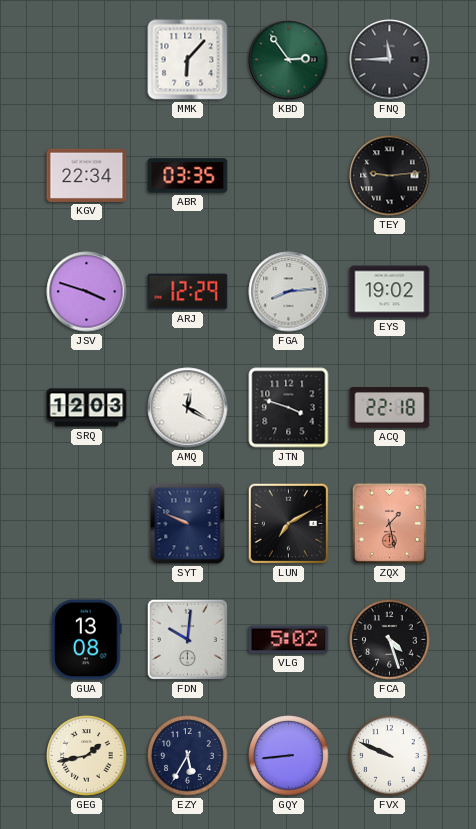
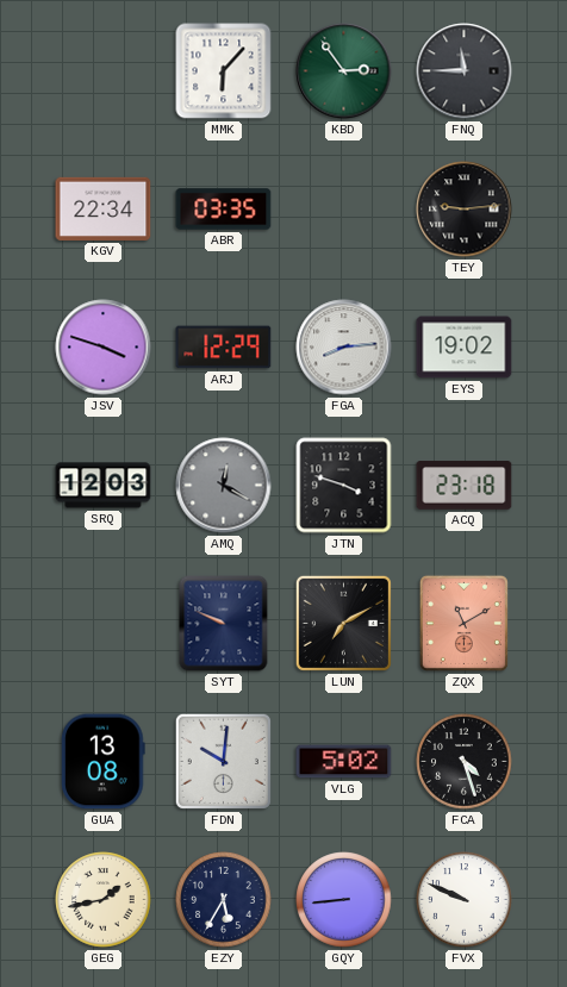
AMQ dial: white -> grey
ACQ: 22:18 -> 23:18
ZQX: 1:28 -> 11:10
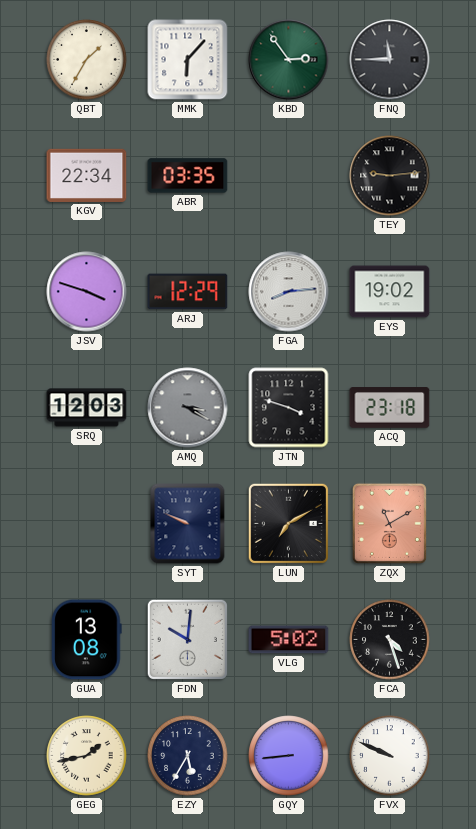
QBT: none -> 1:35
AMQ: 12:20 -> 3:20
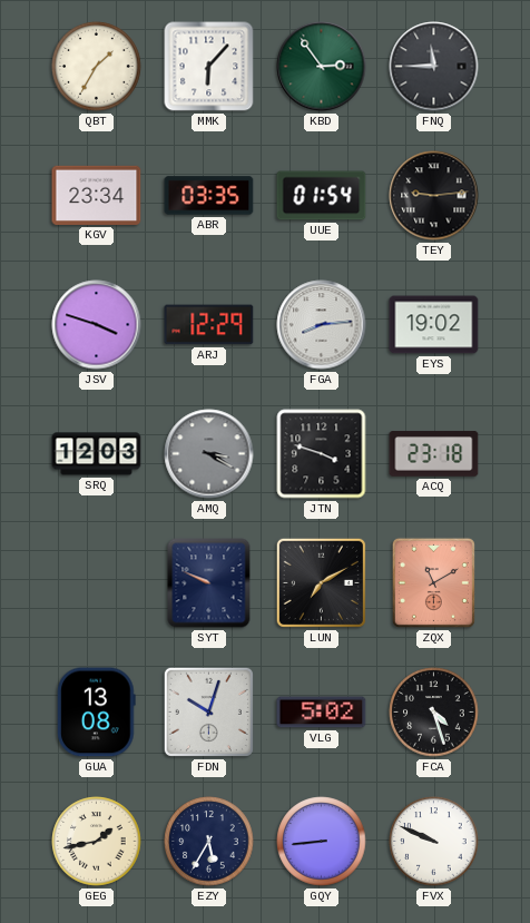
KGV: 22:34 -> 23:34
UUE: none -> 01:54
FDN: 10:01 -> 10:03
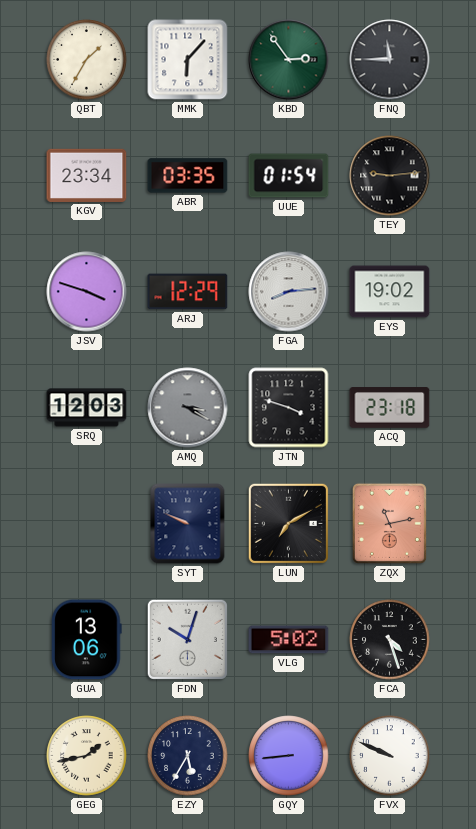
ZQX: 11:10 -> 11:13
GUA: 13:08 -> 13:06
